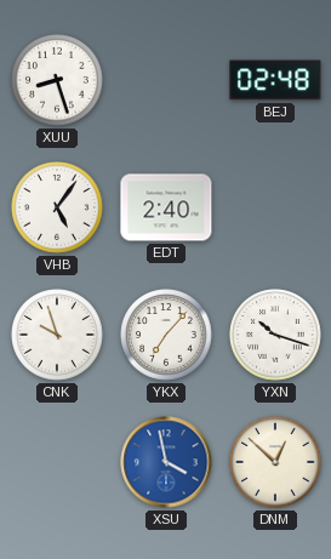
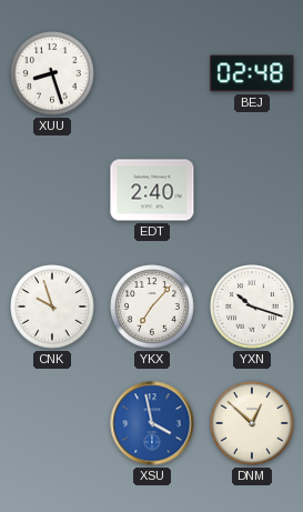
VHB: 5:06 -> none
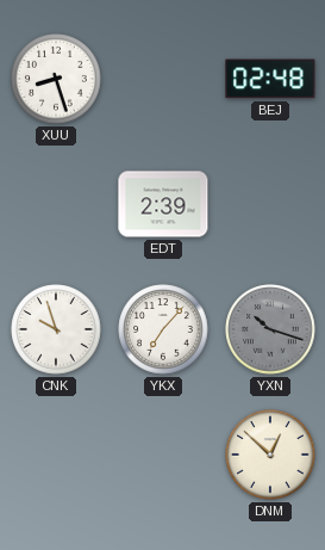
EDT: 2:40 -> 2:39
YXN dial: white -> grey
XSU: 3:58 -> none
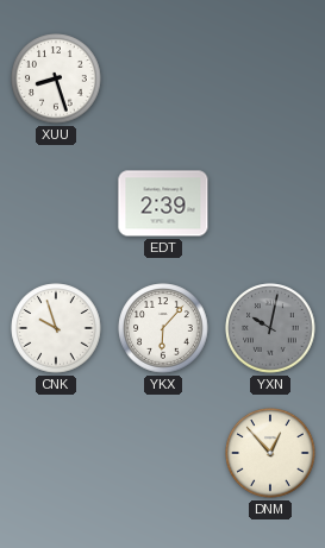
BEJ: 02:48 -> none
YKX: 7:07 -> 6:07
YXN: 10:18 -> 10:02
DNM: 12:52 -> 12:53
